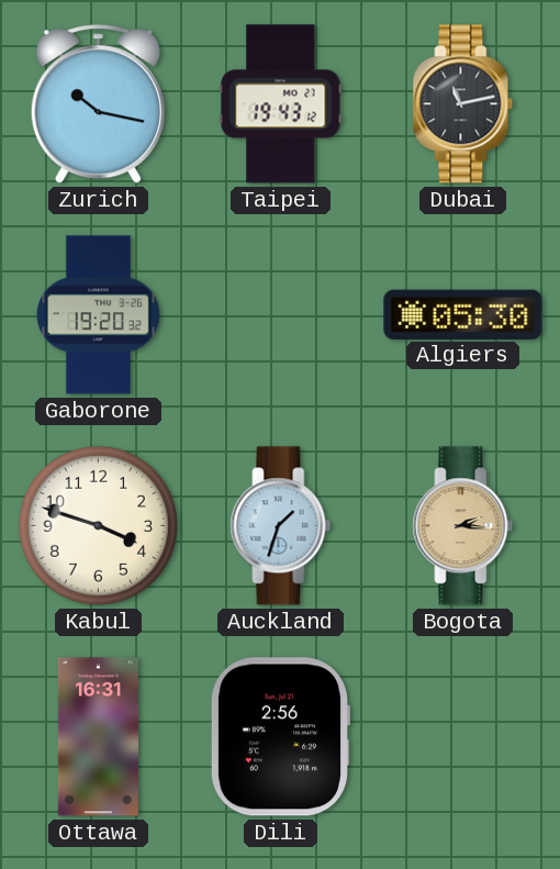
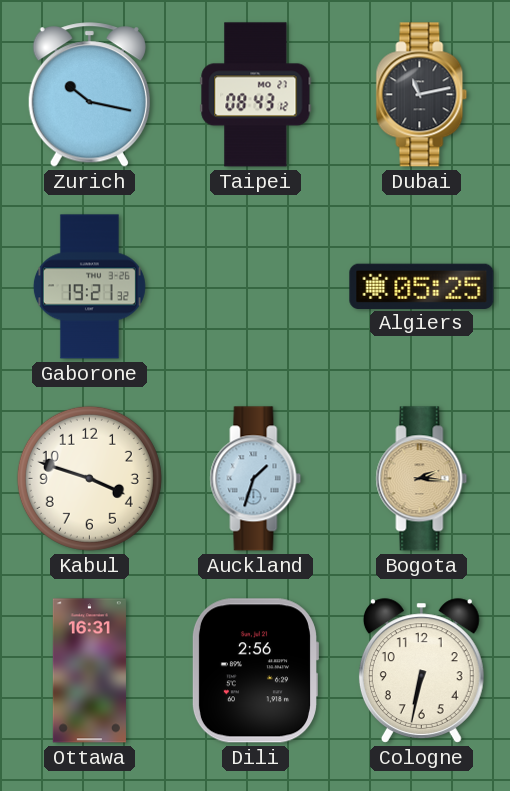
Taipei: 19:43 -> 08:43
Gaborone: 19:20 -> 19:21
Algiers: 05:30 -> 05:25
Cologne: none -> 6:32
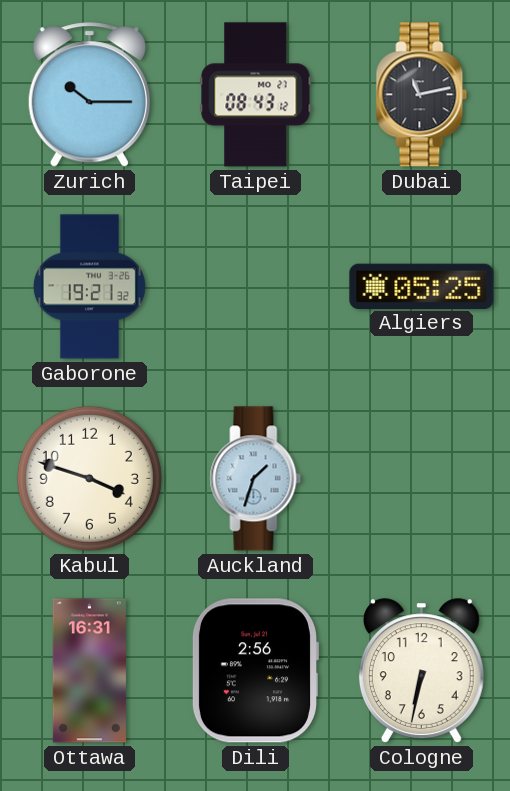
Zurich: 10:17 -> 10:15
Bogota: 2:16 -> none
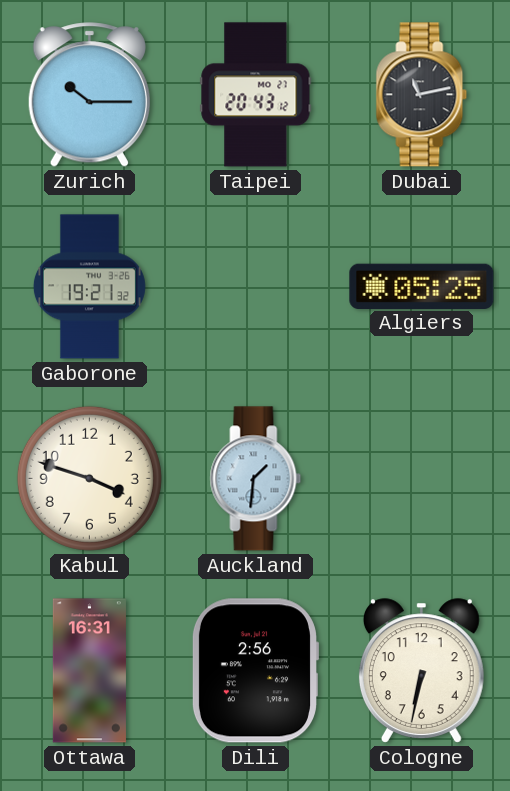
Taipei: 08:43 -> 20:43
Auckland: 1:33 -> 1:31
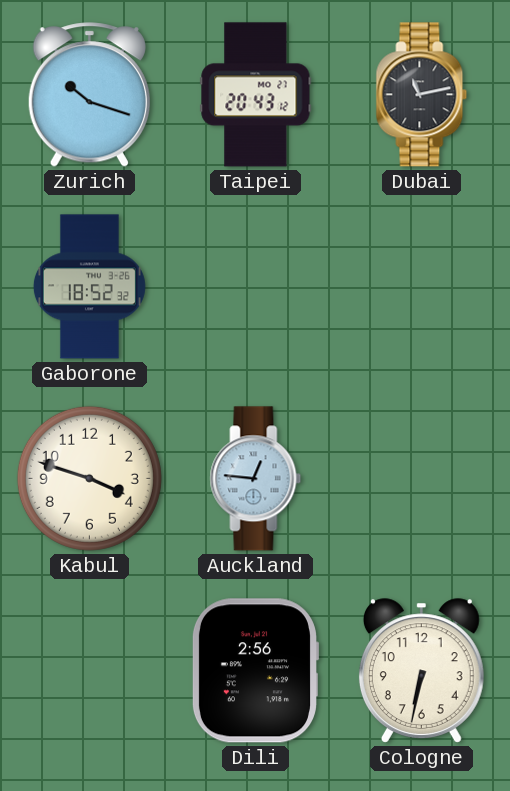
Zurich: 10:15 -> 10:18
Gaborone: 19:21 -> 18:52
Algiers: 05:25 -> none
Auckland: 1:31 -> 12:46
Ottawa: 16:31 -> none
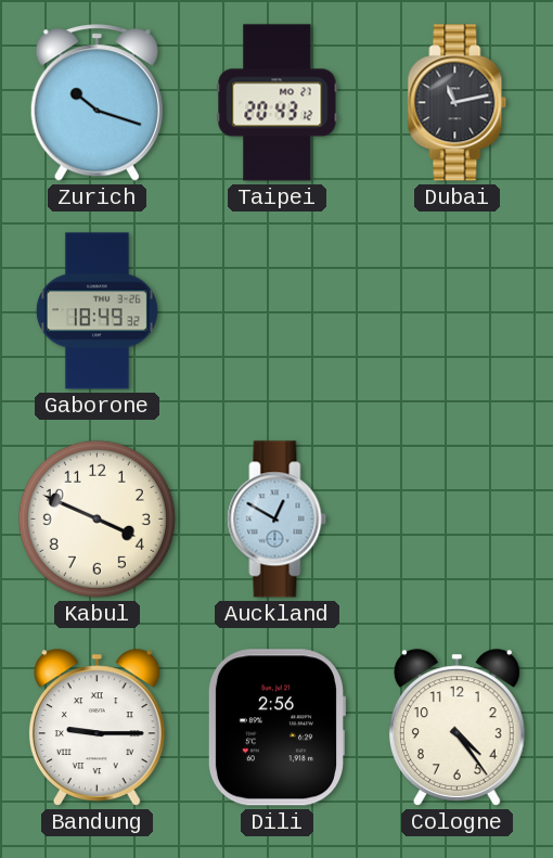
Gaborone: 18:52 -> 18:49
Kabul: 3:48 -> 3:49
Auckland: 12:46 -> 12:50
Bandung: none -> 9:15
Cologne: 6:32 -> 4:24
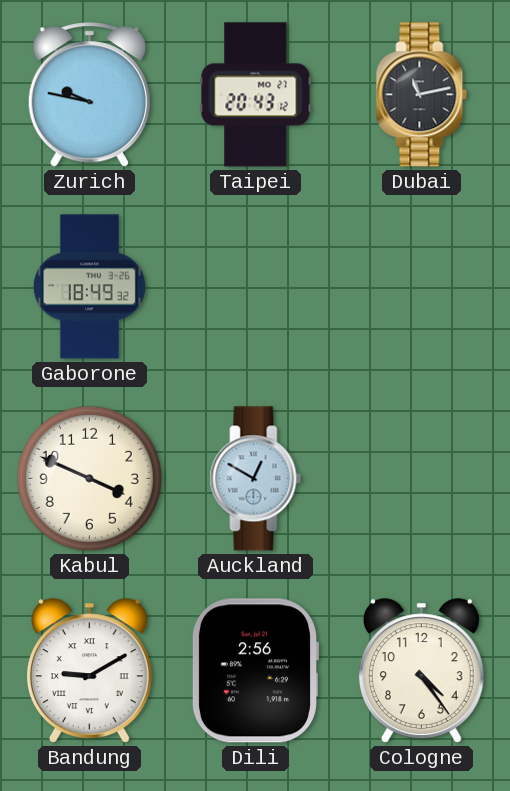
Zurich: 10:18 -> 9:47
Bandung: 9:15 -> 9:10
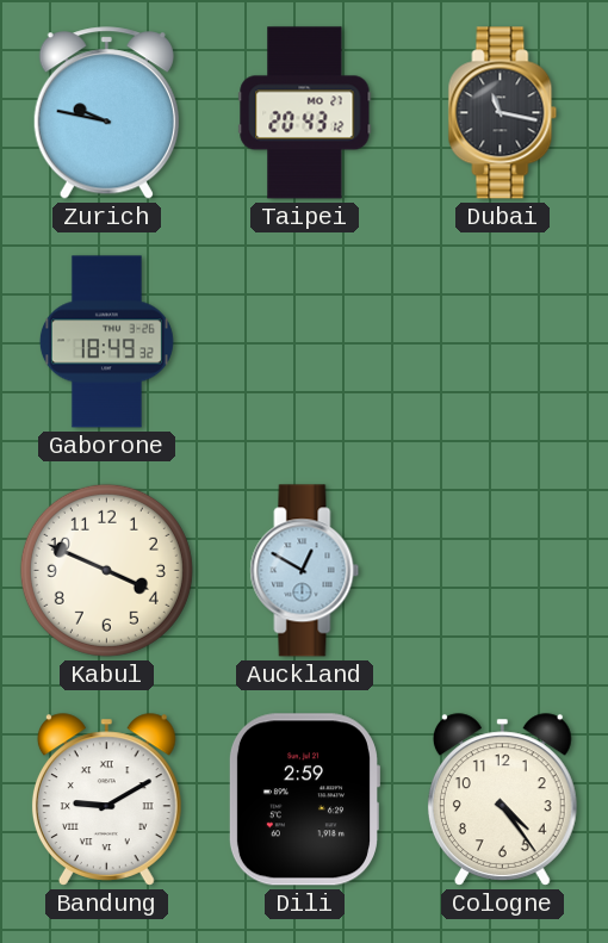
Dubai: 11:13 -> 11:17
Dili: 2:56 -> 2:59
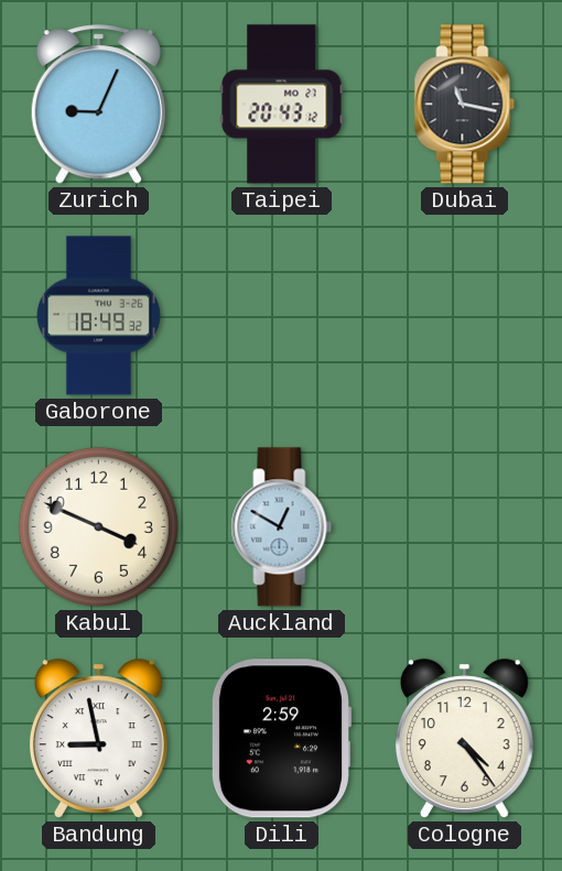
Zurich: 9:47 -> 9:04
Bandung: 9:10 -> 8:58
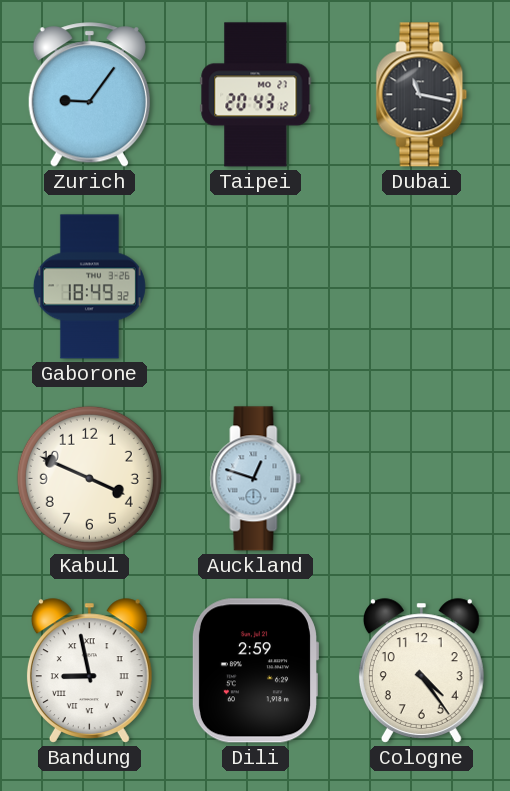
Zurich: 9:04 -> 9:06
Auckland: 12:50 -> 12:48
